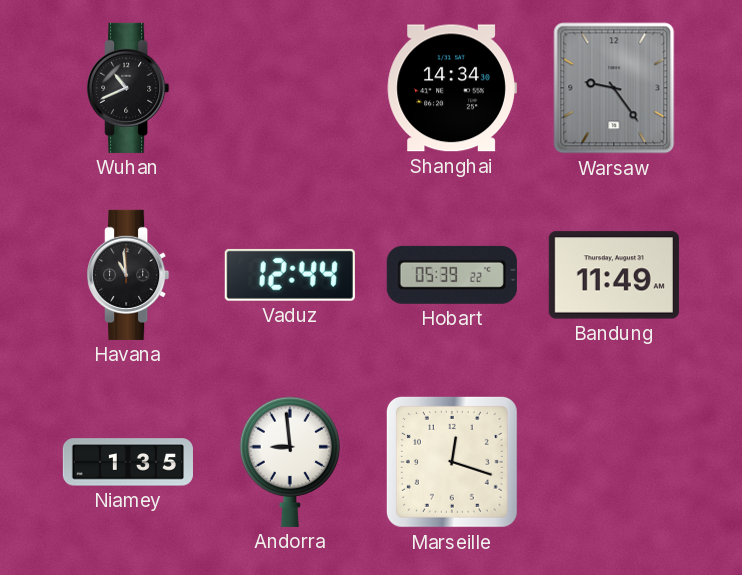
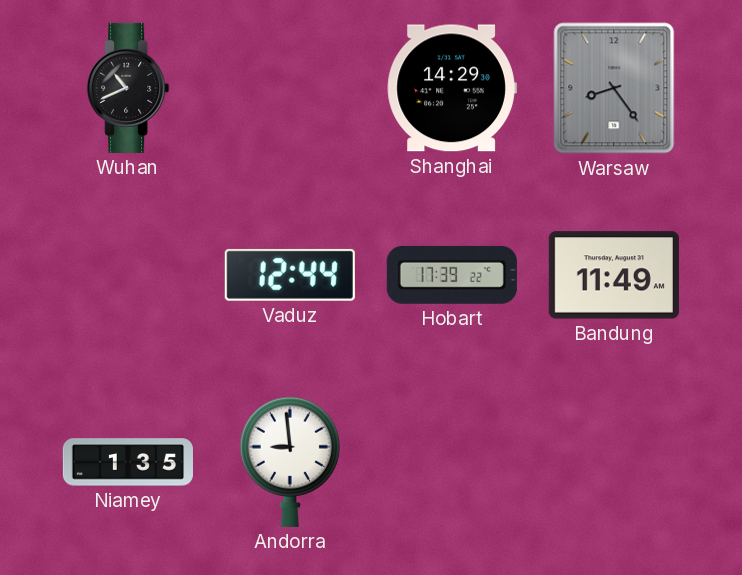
Shanghai: 14:34 -> 14:29
Warsaw: 9:24 -> 8:24
Havana: 10:59 -> none
Hobart: 05:39 -> 17:39
Marseille: 12:18 -> none
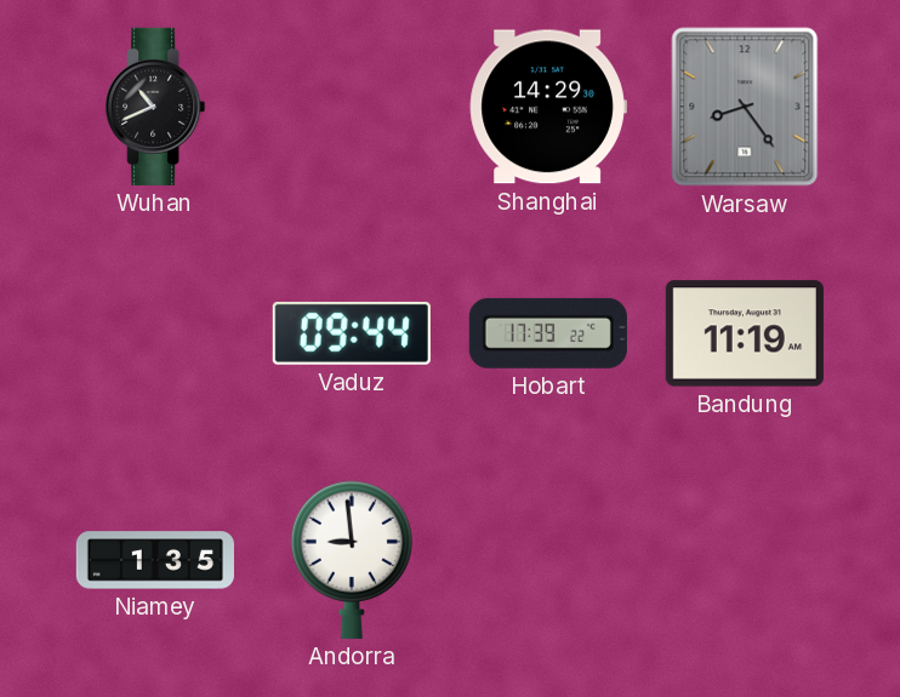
Vaduz: 12:44 -> 09:44
Bandung: 11:49 -> 11:19
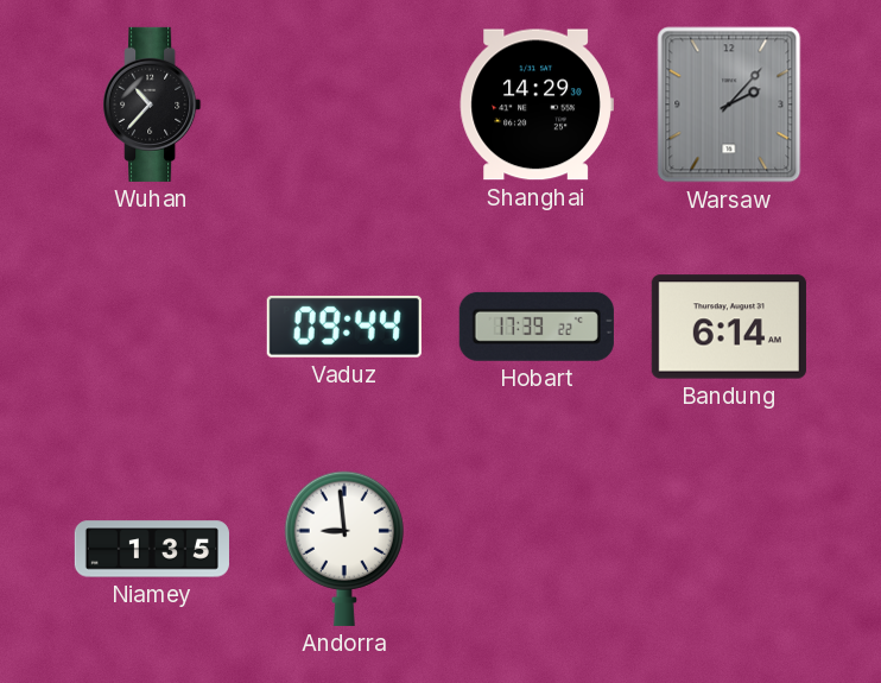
Wuhan: 10:41 -> 10:37
Warsaw: 8:24 -> 2:07
Bandung: 11:19 -> 6:14
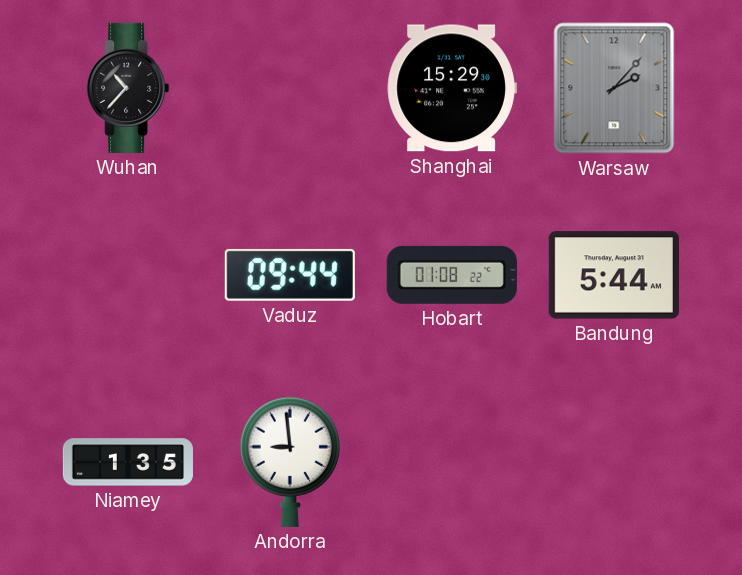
Shanghai: 14:29 -> 15:29
Hobart: 17:39 -> 01:08
Bandung: 6:14 -> 5:44
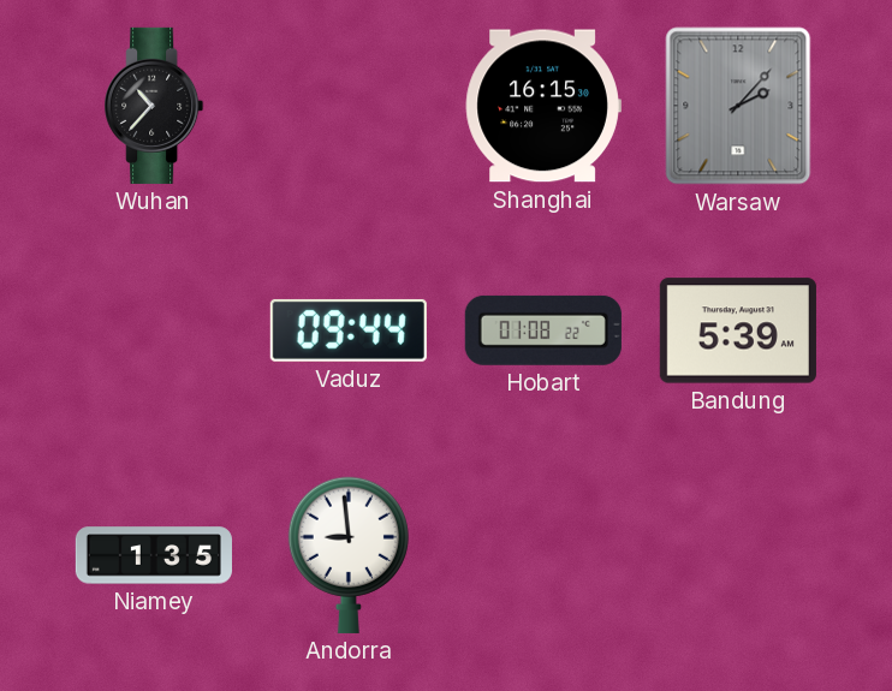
Shanghai: 15:29 -> 16:15
Bandung: 5:44 -> 5:39
